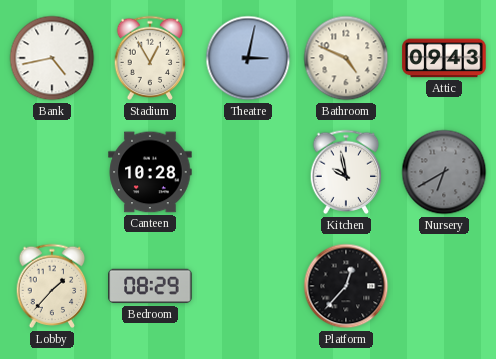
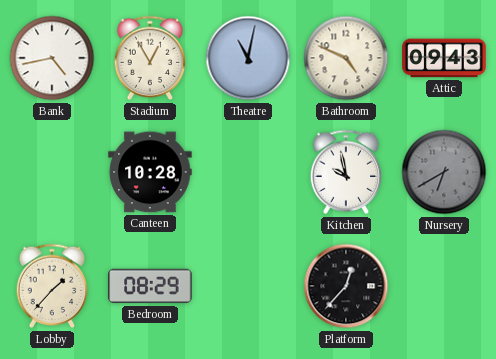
Theatre: 3:02 -> 11:02
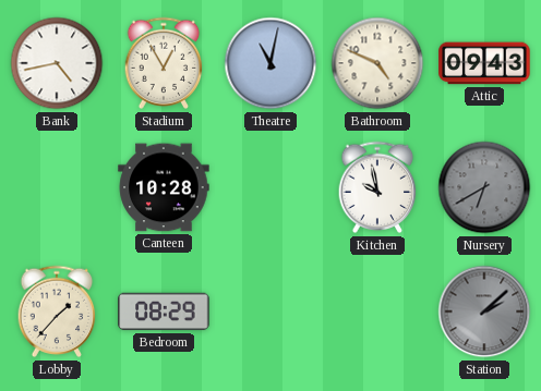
Platform: 12:37 -> none
Station: none -> 2:08
